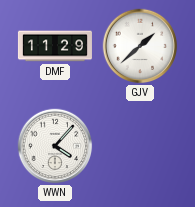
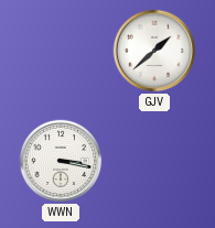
DMF: 11:29 -> none
WWN: 4:07 -> 3:17
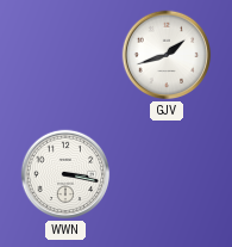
GJV: 1:38 -> 1:42
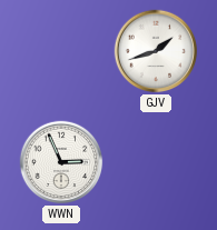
WWN: 3:17 -> 2:56
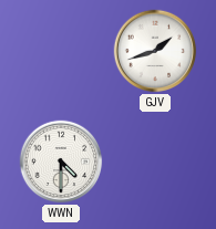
WWN: 2:56 -> 4:30
